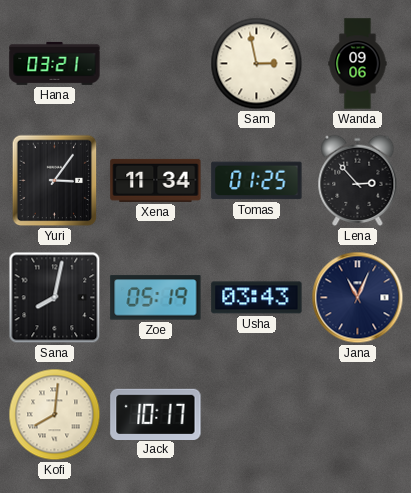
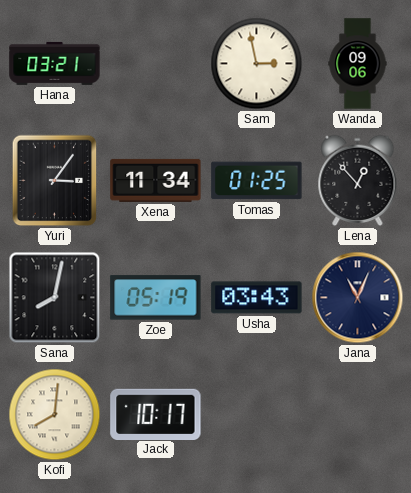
Lena: 2:53 -> 12:53
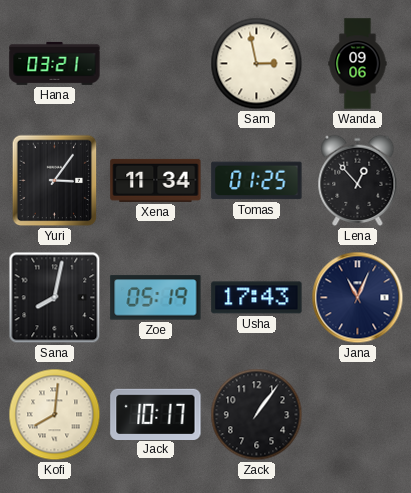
Usha: 03:43 -> 17:43
Zack: none -> 1:06
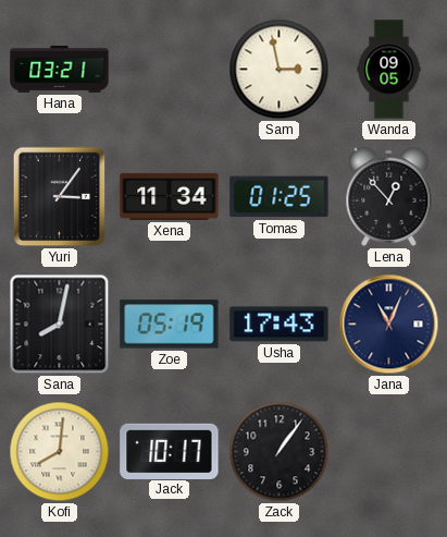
Wanda: 09:06 -> 09:05
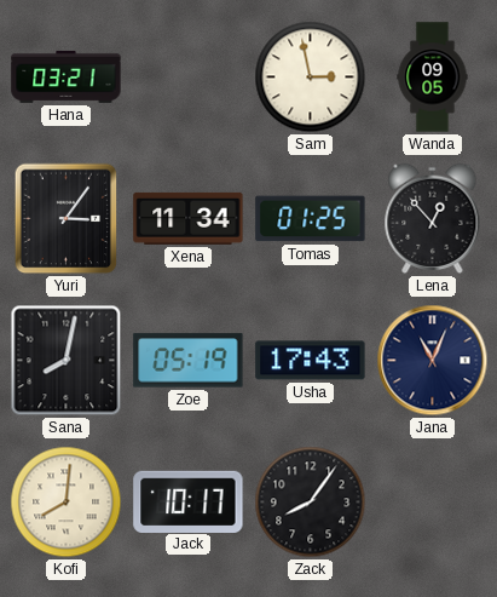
Zack: 1:06 -> 8:06
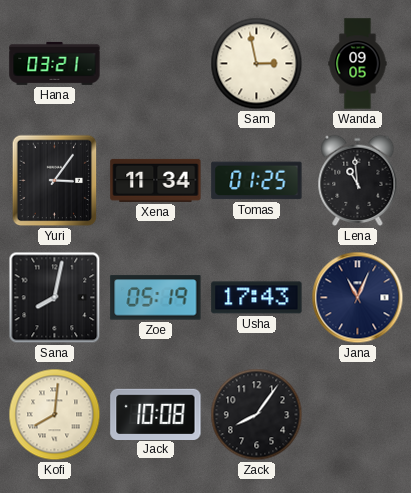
Lena: 12:53 -> 10:59
Jack: 10:17 -> 10:08
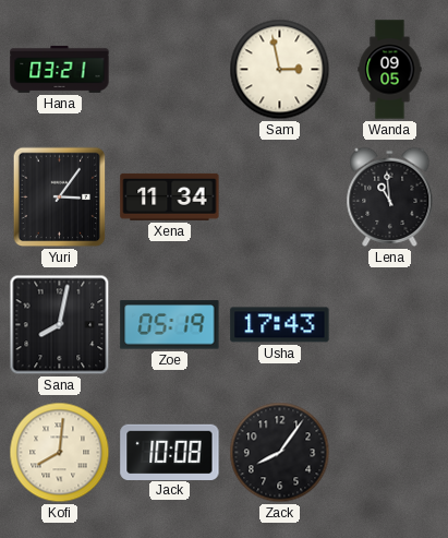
Tomas: 01:25 -> none
Jana: 11:04 -> none
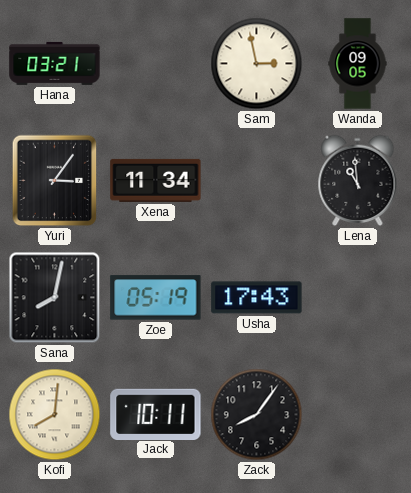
Jack: 10:08 -> 10:11
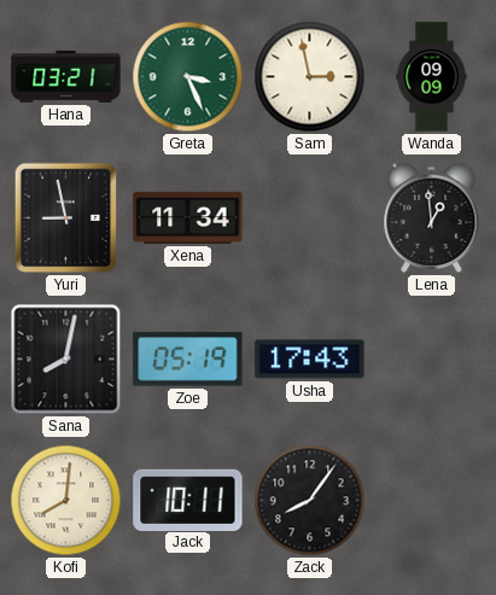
Greta: none -> 3:26
Wanda: 09:05 -> 09:09
Yuri: 3:06 -> 8:58
Lena: 10:59 -> 12:59
